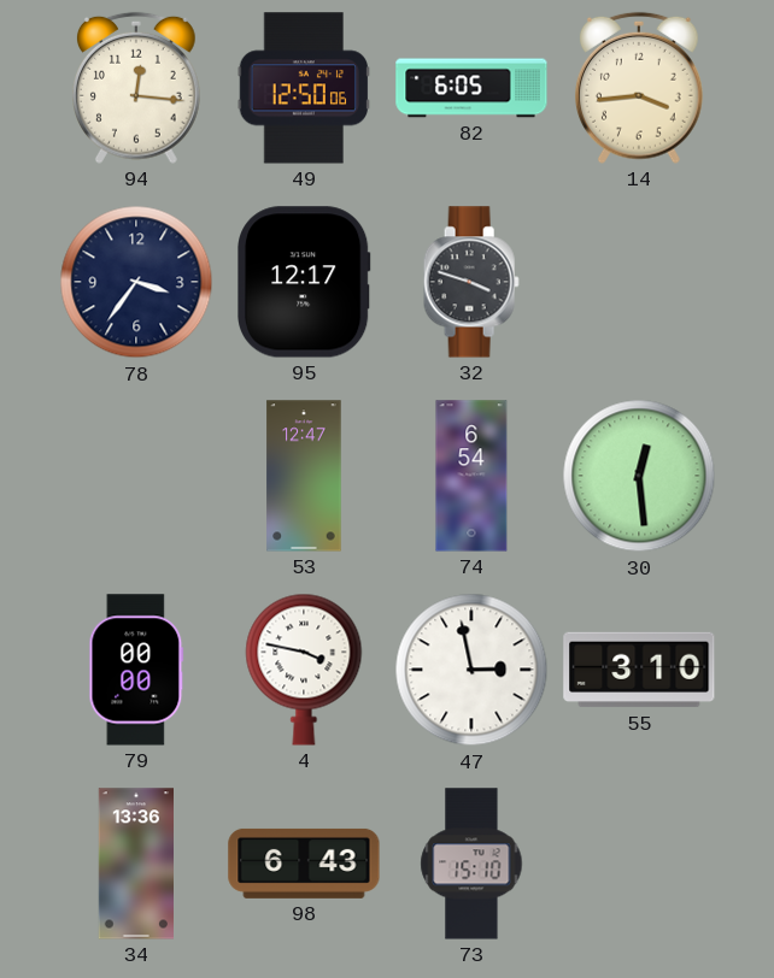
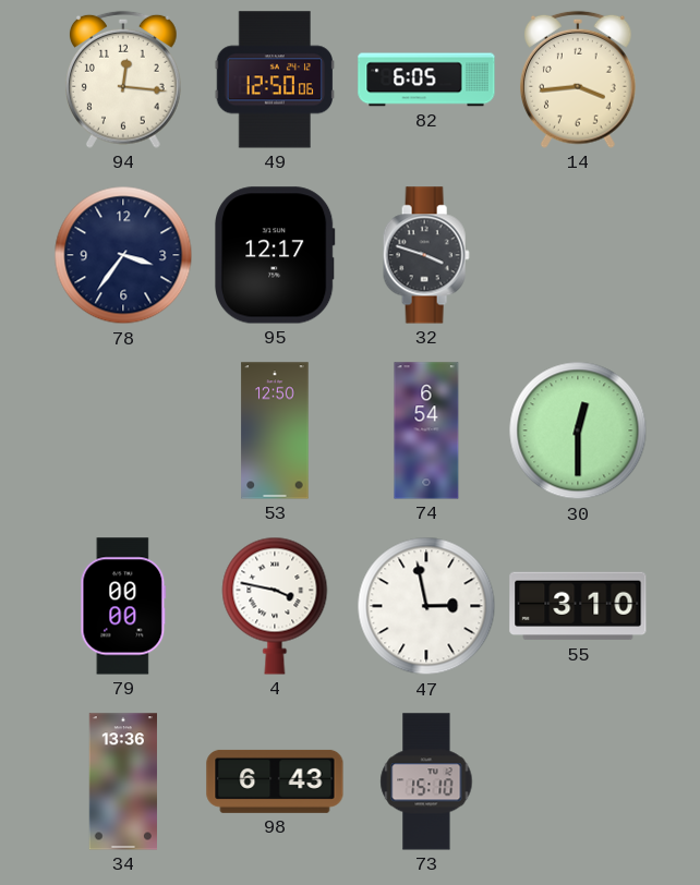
53: 12:47 -> 12:50
30: 12:29 -> 12:30
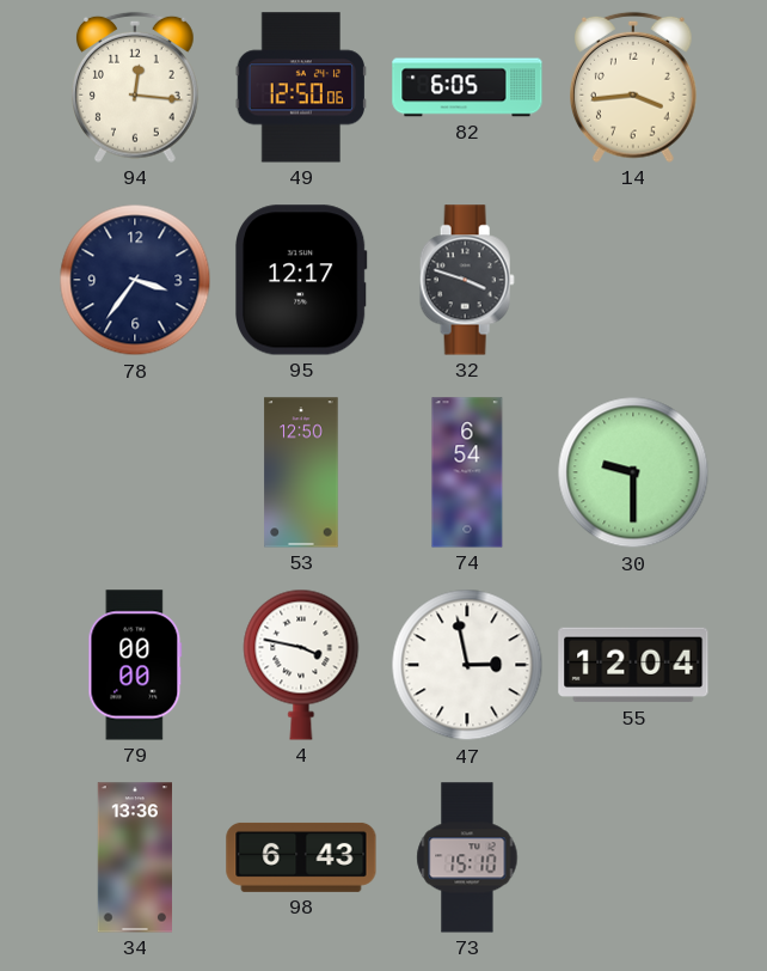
30: 12:30 -> 9:30
55: 3:10 -> 12:04
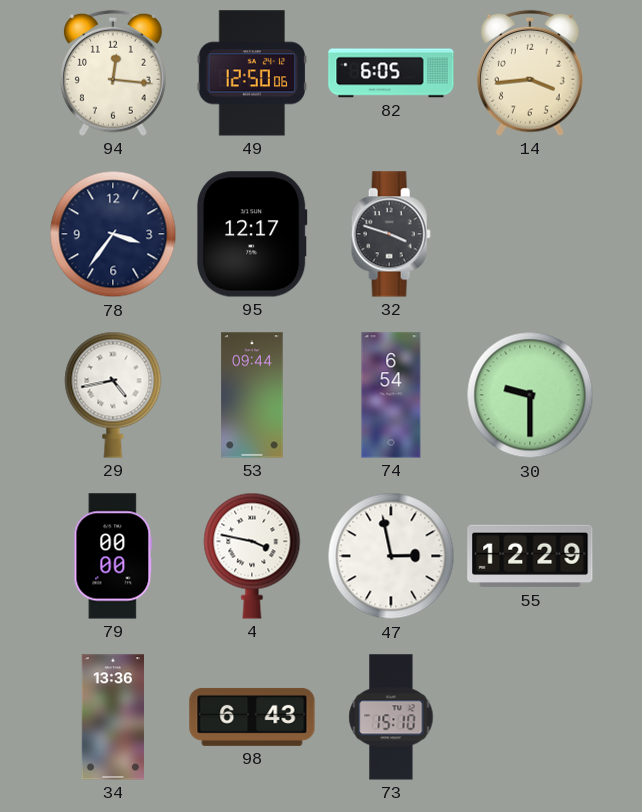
29: none -> 4:43
53: 12:50 -> 09:44
55: 12:04 -> 12:29
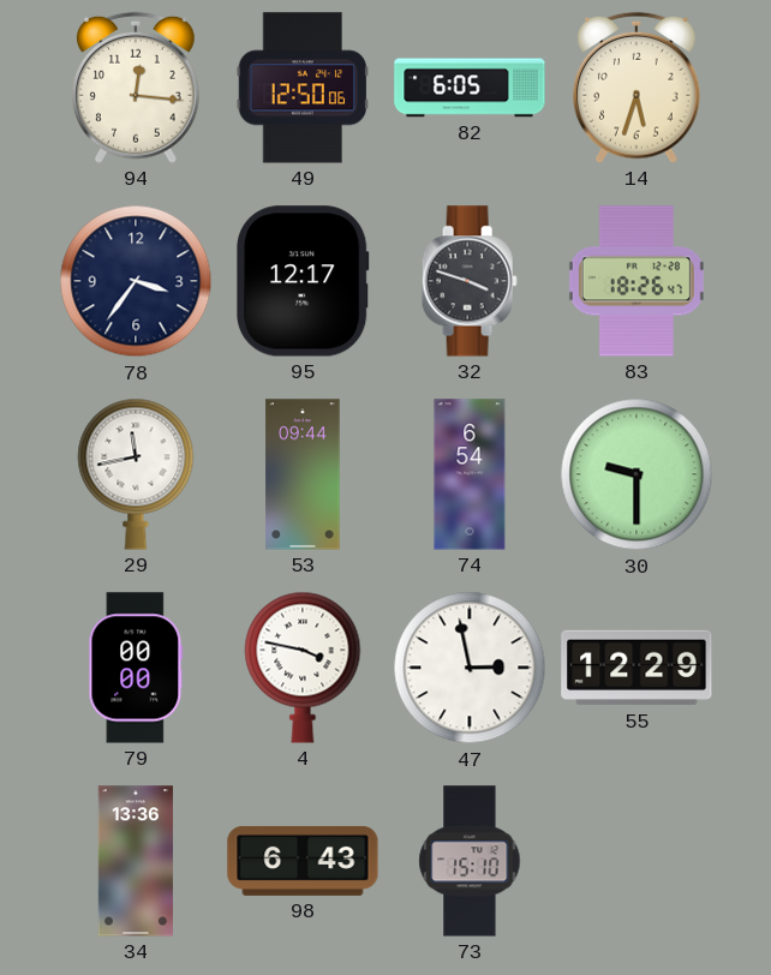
14: 3:44 -> 5:33
83: none -> 18:26
29: 4:43 -> 11:43
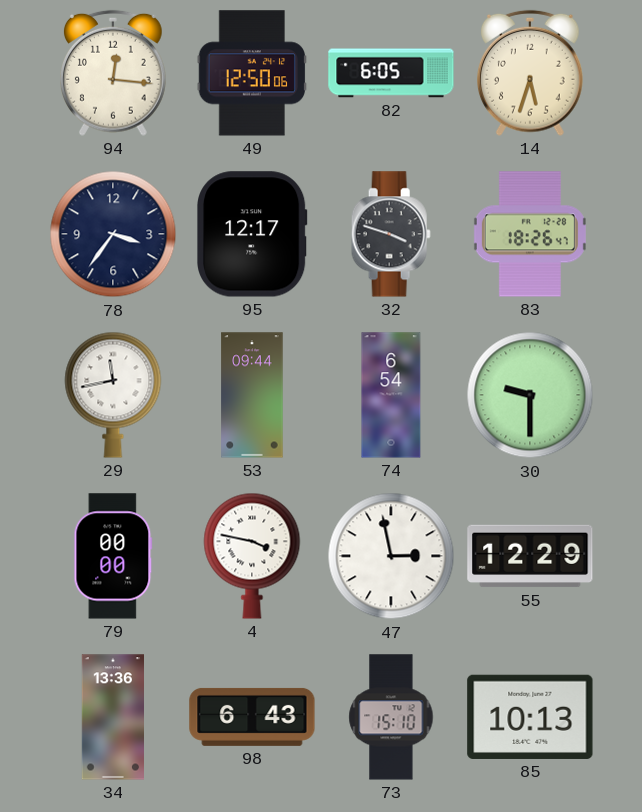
85: none -> 10:13
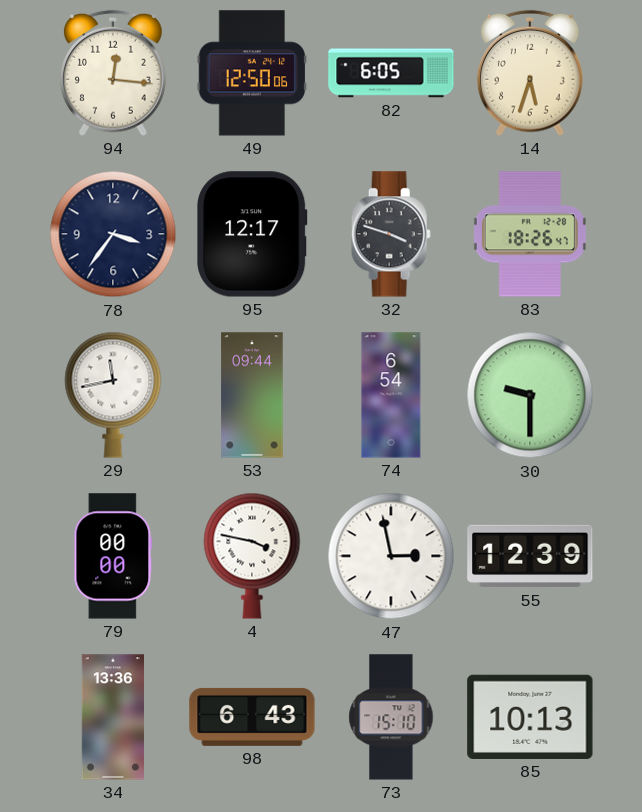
55: 12:29 -> 12:39
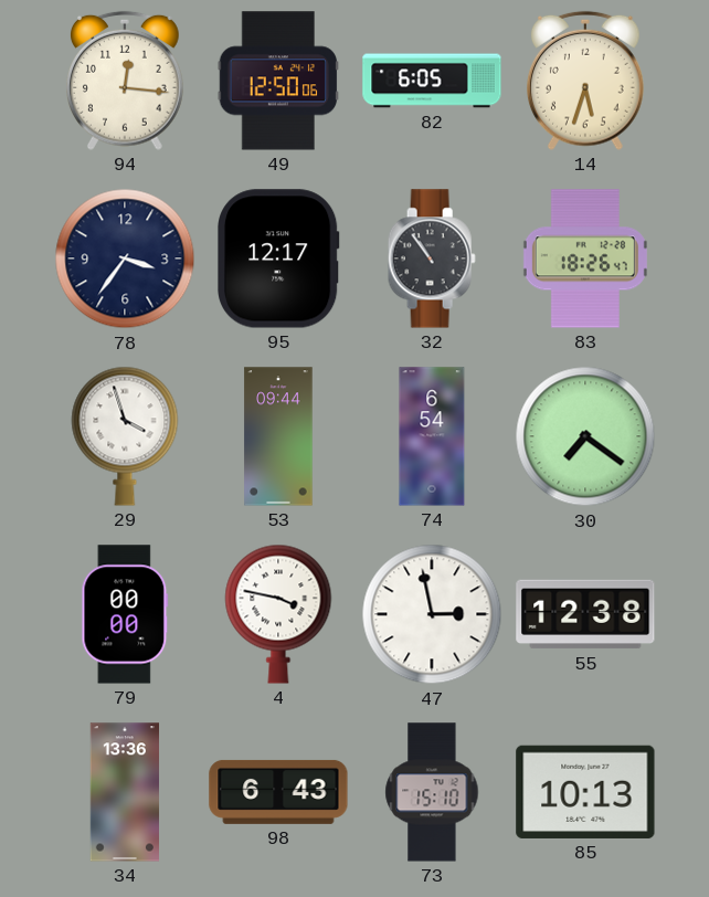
32: 3:48 -> 10:54
29: 11:43 -> 3:57
30: 9:30 -> 7:21
55: 12:39 -> 12:38
